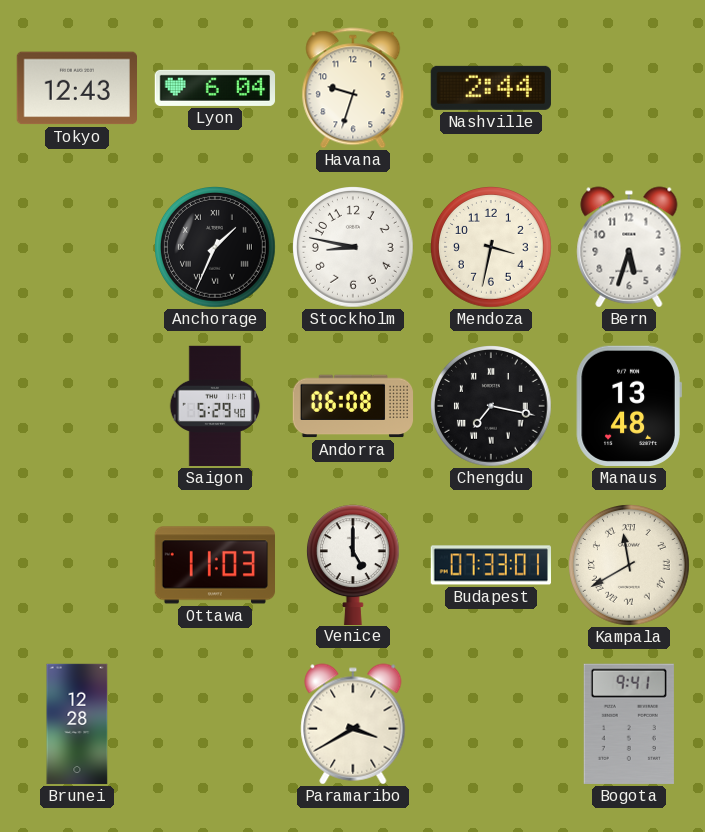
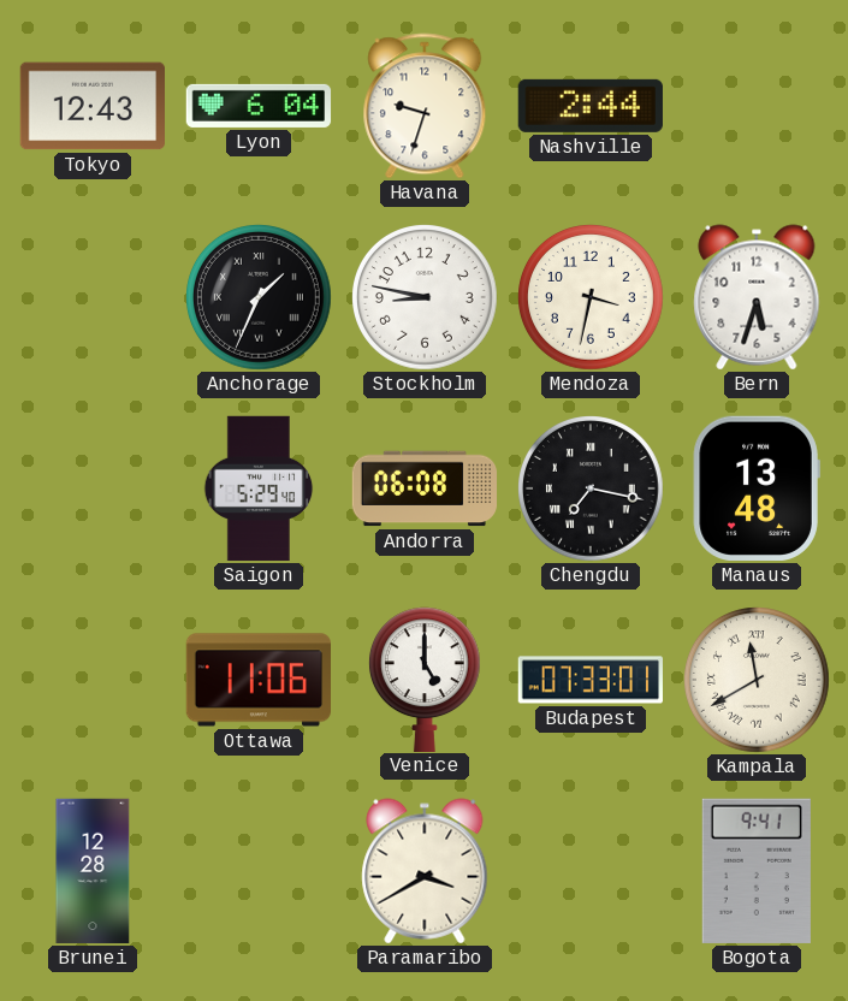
Ottawa: 11:03 -> 11:06
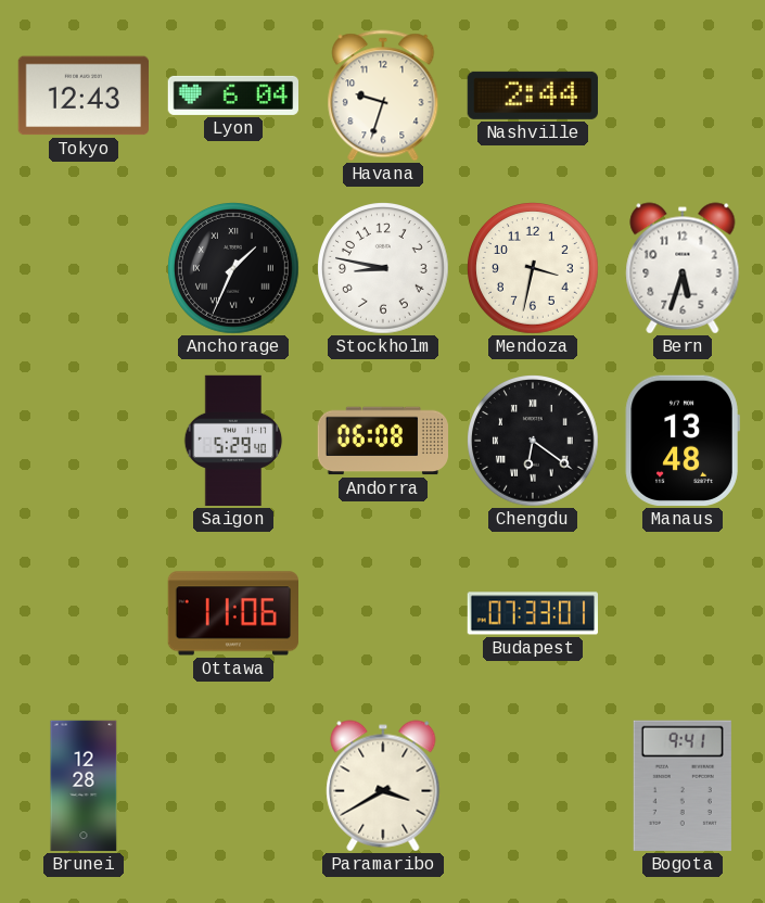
Chengdu: 7:17 -> 6:21
Venice: 5:00 -> none
Kampala: 11:40 -> none
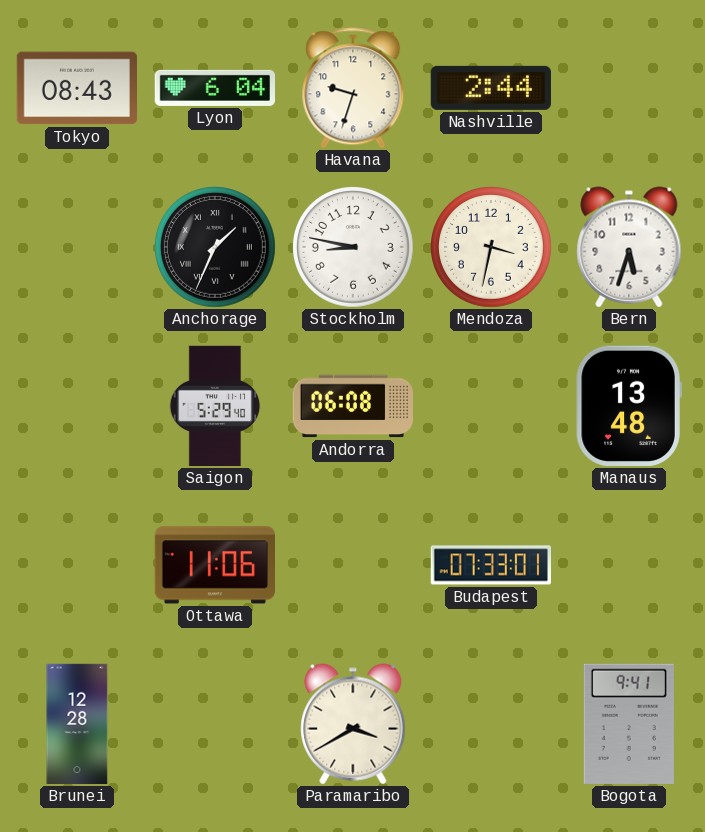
Tokyo: 12:43 -> 08:43
Chengdu: 6:21 -> none
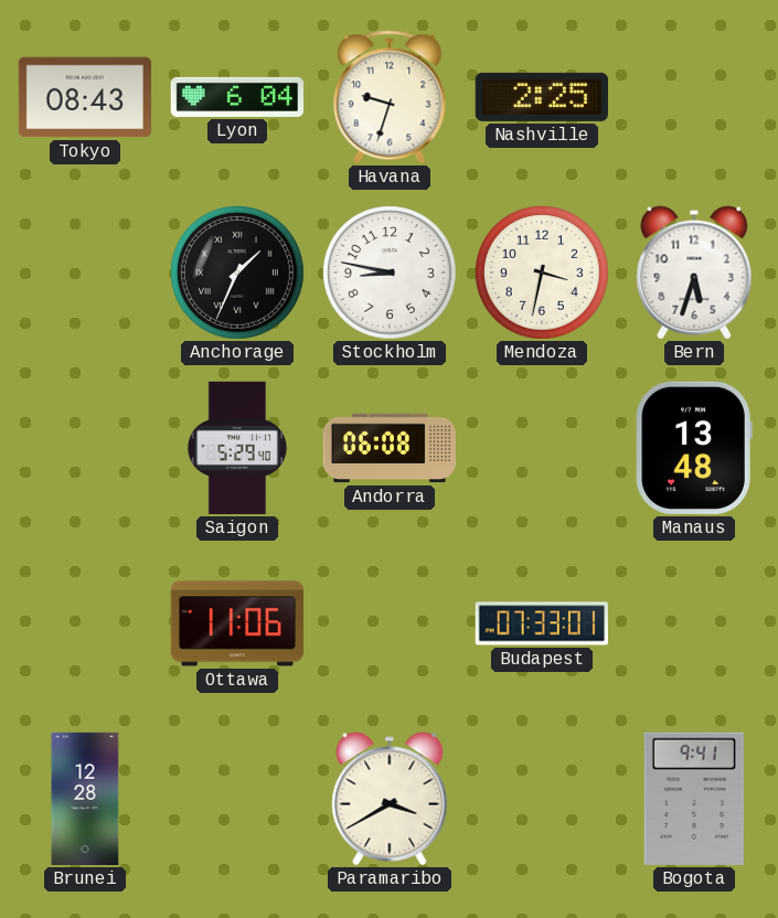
Nashville: 2:44 -> 2:25
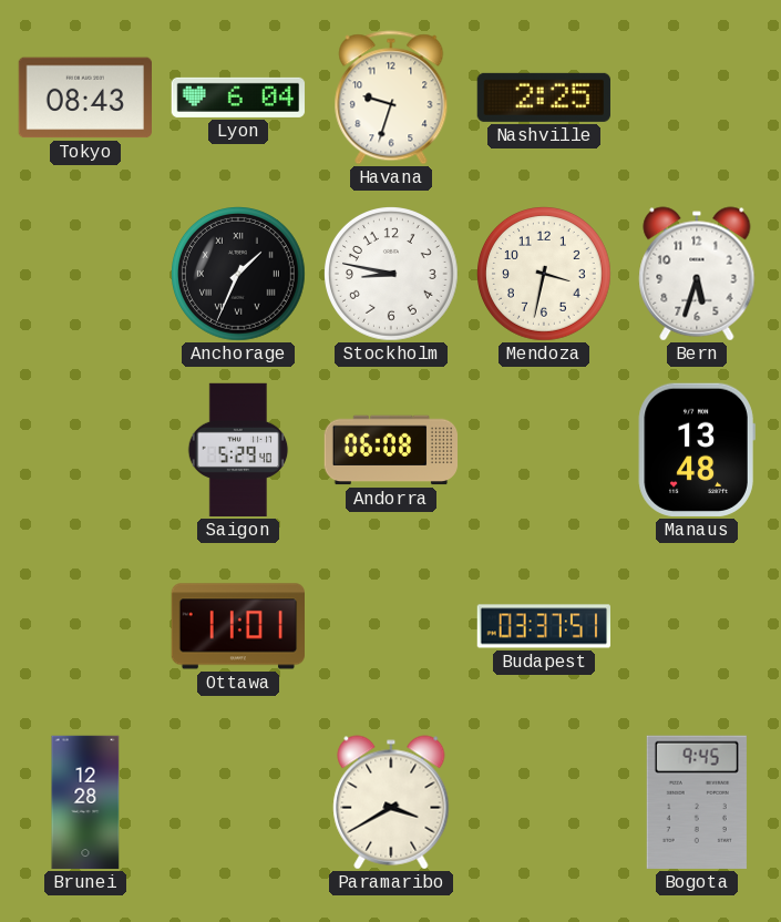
Ottawa: 11:06 -> 11:01
Budapest: 07:33 -> 03:37
Bogota: 9:41 -> 9:45
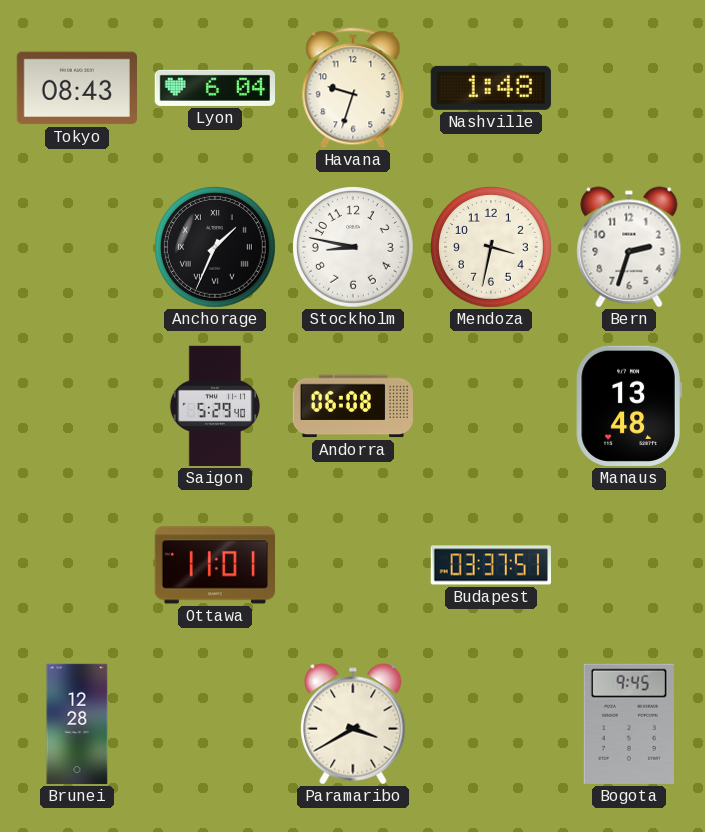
Nashville: 2:25 -> 1:48
Bern: 5:33 -> 2:33
